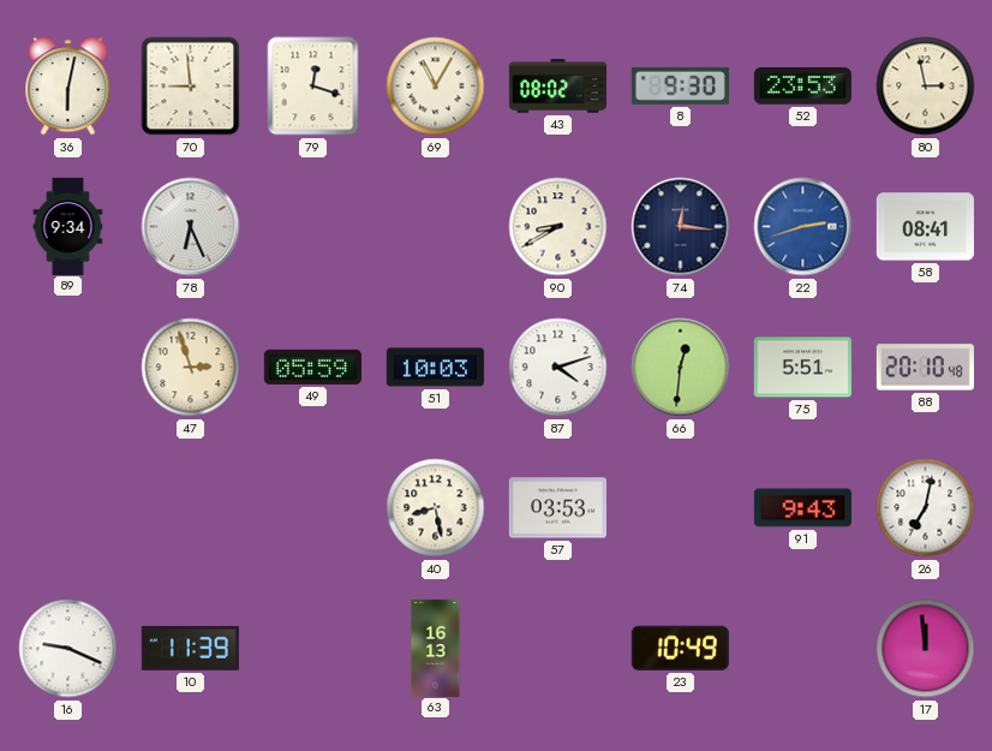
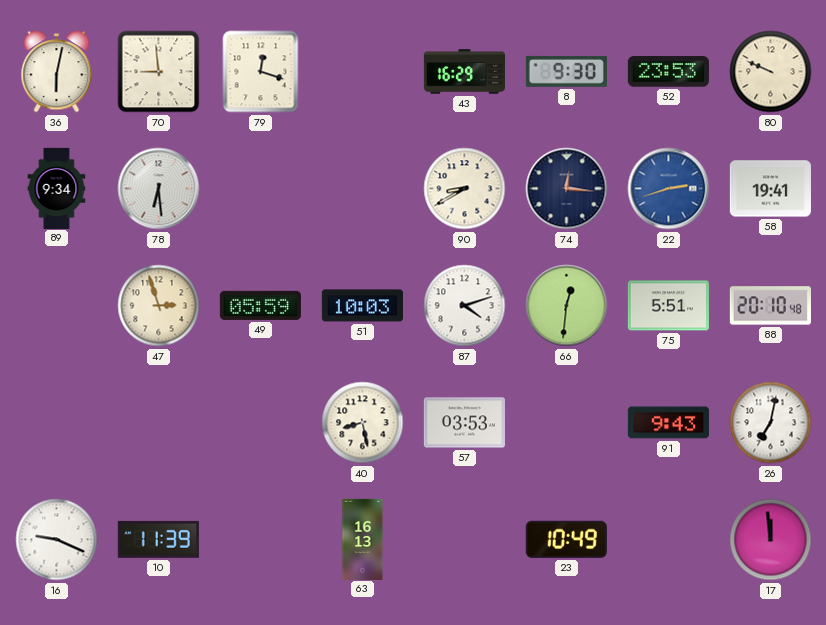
69: 11:05 -> none
43: 08:02 -> 16:29
80: 2:58 -> 9:49
78: 6:26 -> 6:29
58: 08:41 -> 19:41
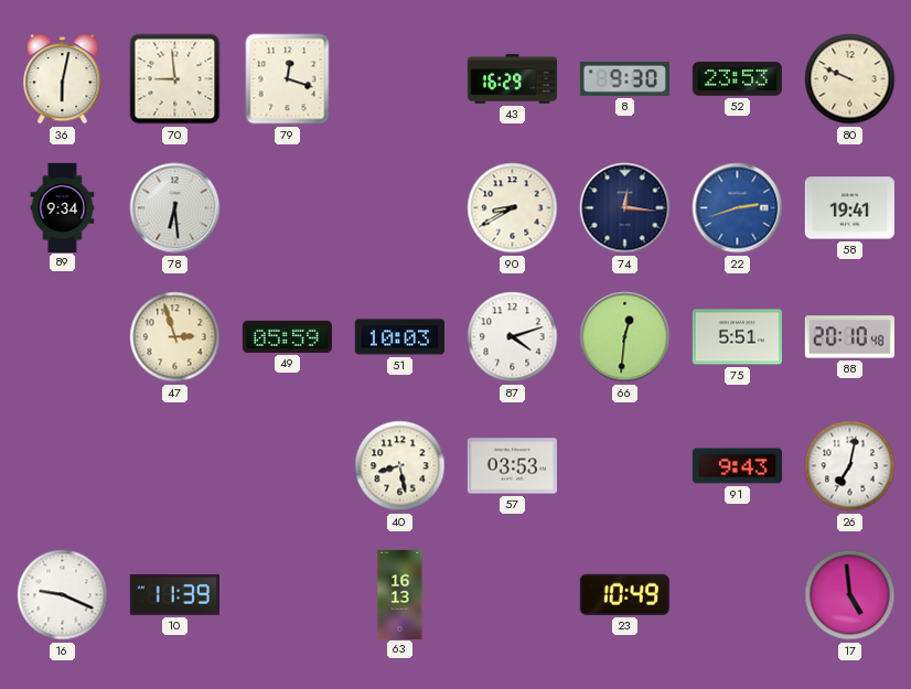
17: 11:59 -> 4:59
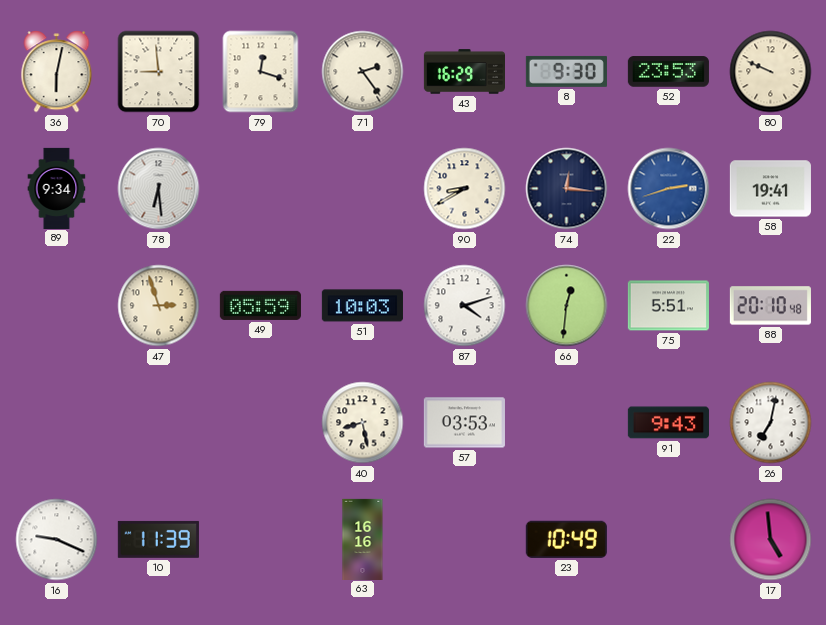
71: none -> 2:24
63: 16:13 -> 16:16
